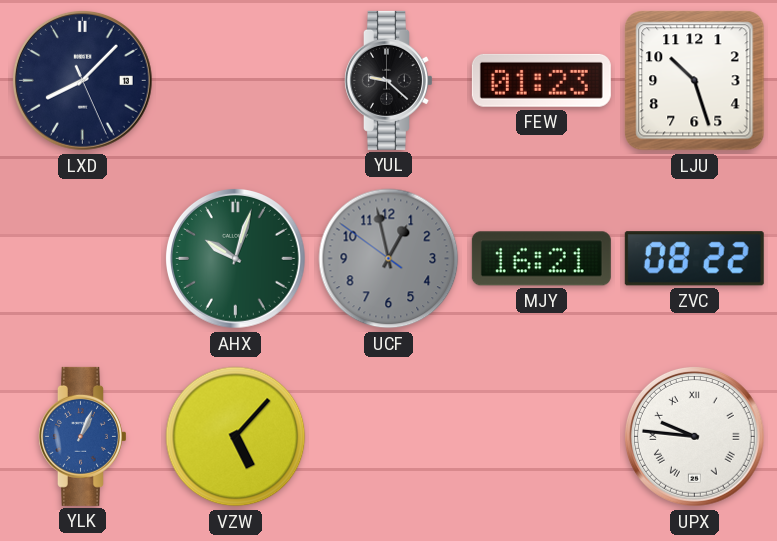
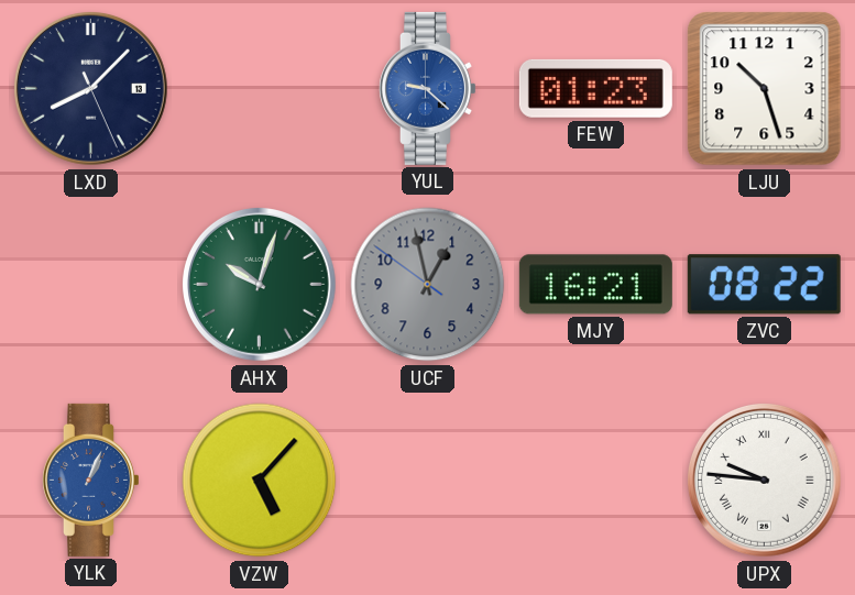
YUL dial: black -> blue
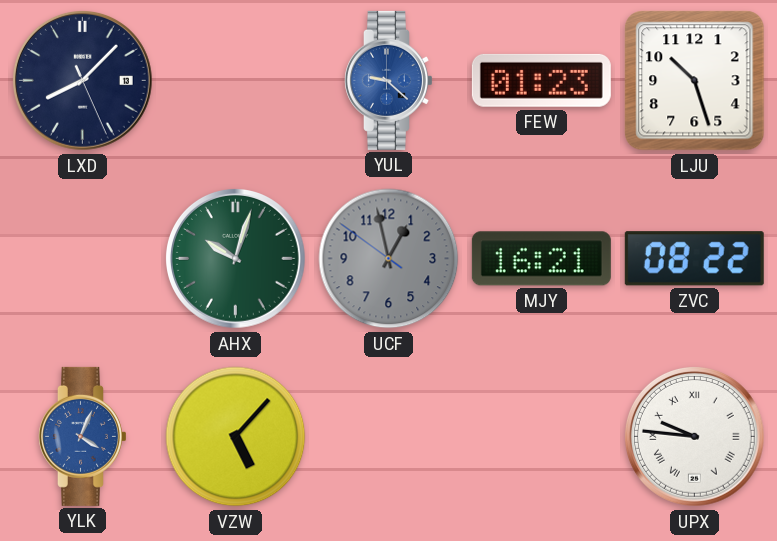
YLK: 1:04 -> 4:04
